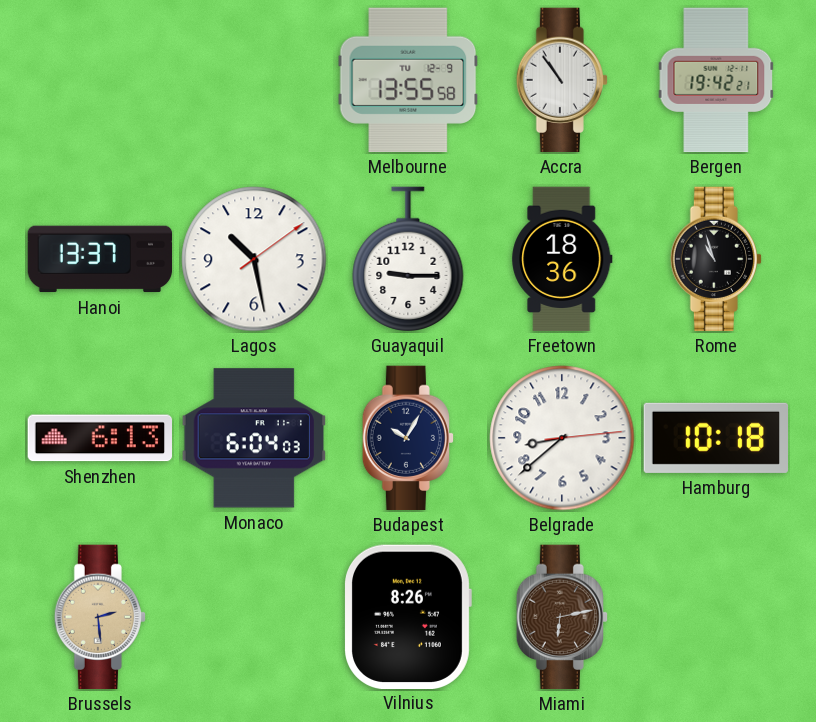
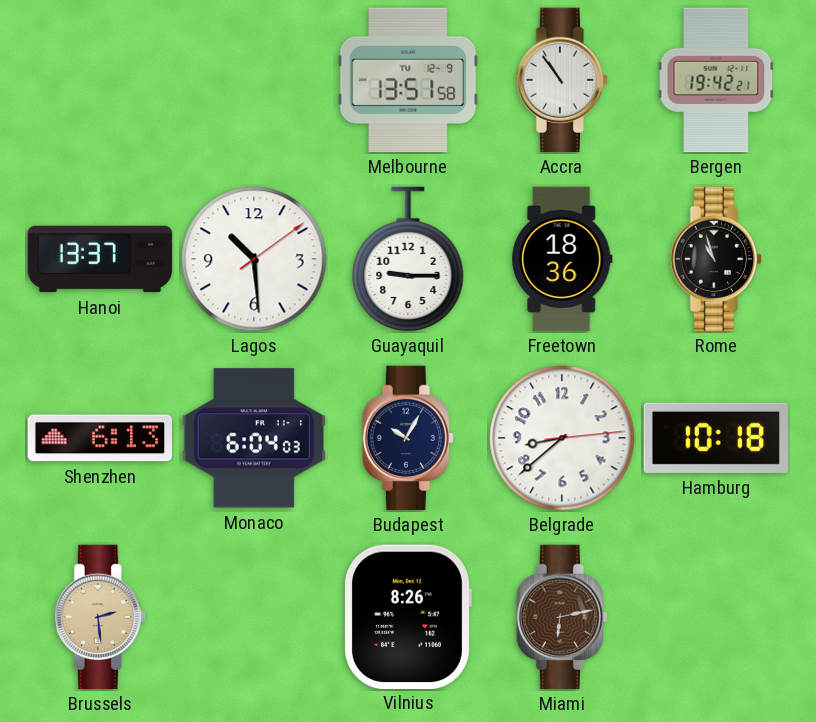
Melbourne: 13:55 -> 13:51
Lagos: 10:28 -> 10:29
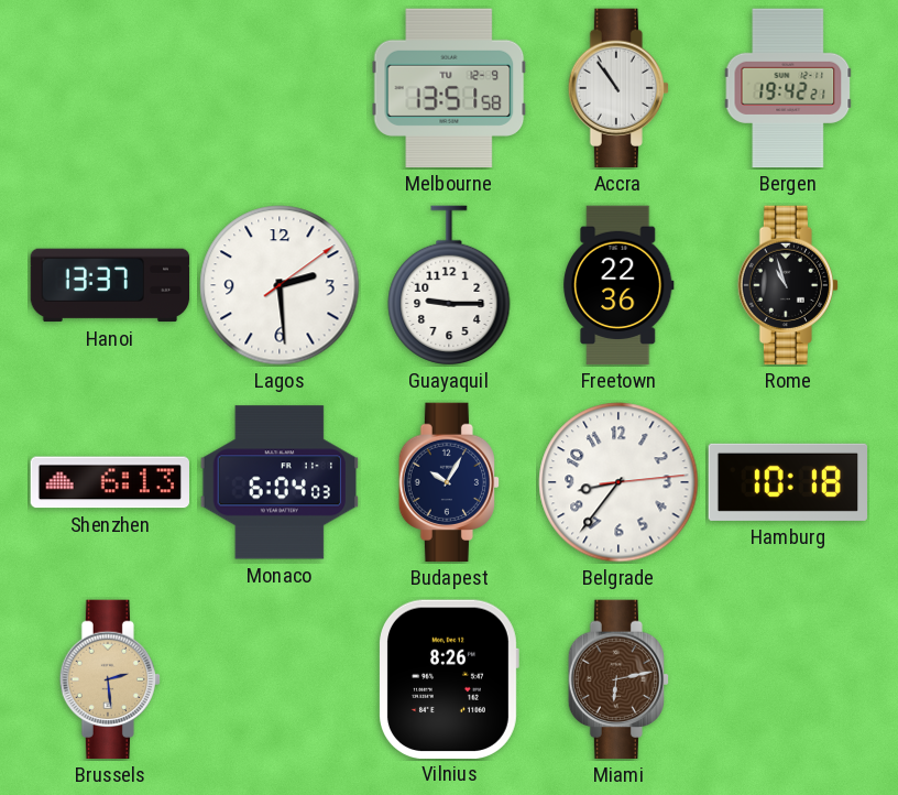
Lagos: 10:29 -> 2:29
Freetown: 18:36 -> 22:36
Belgrade: 8:38 -> 8:36
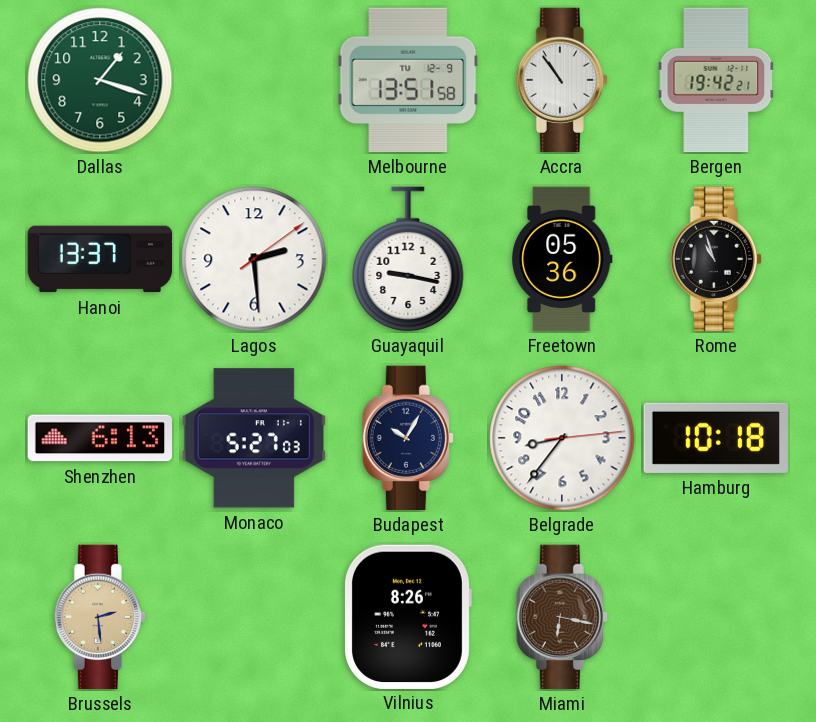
Dallas: none -> 1:18
Guayaquil: 9:15 -> 9:17
Freetown: 22:36 -> 05:36
Monaco: 6:04 -> 5:27
Miami: 6:13 -> 6:17
